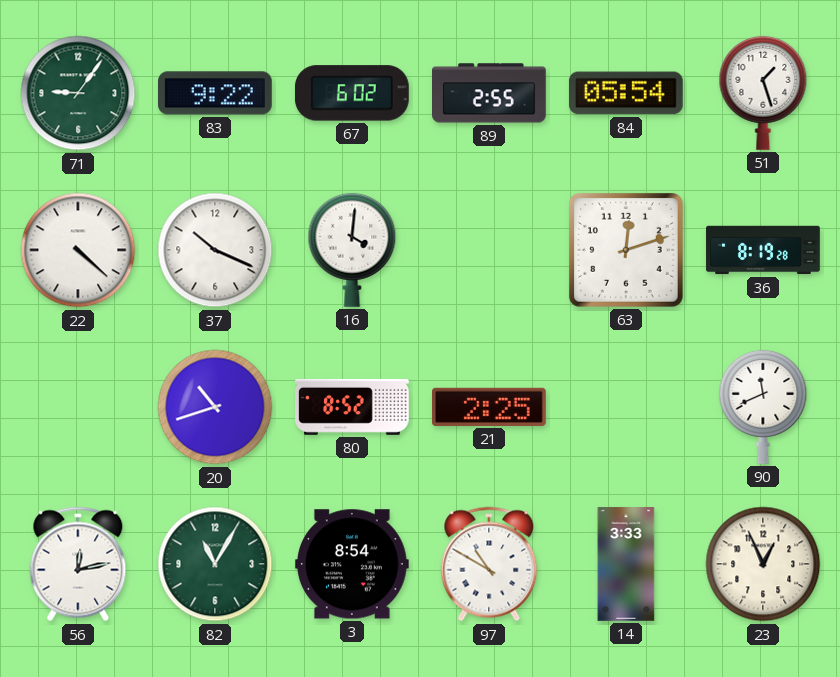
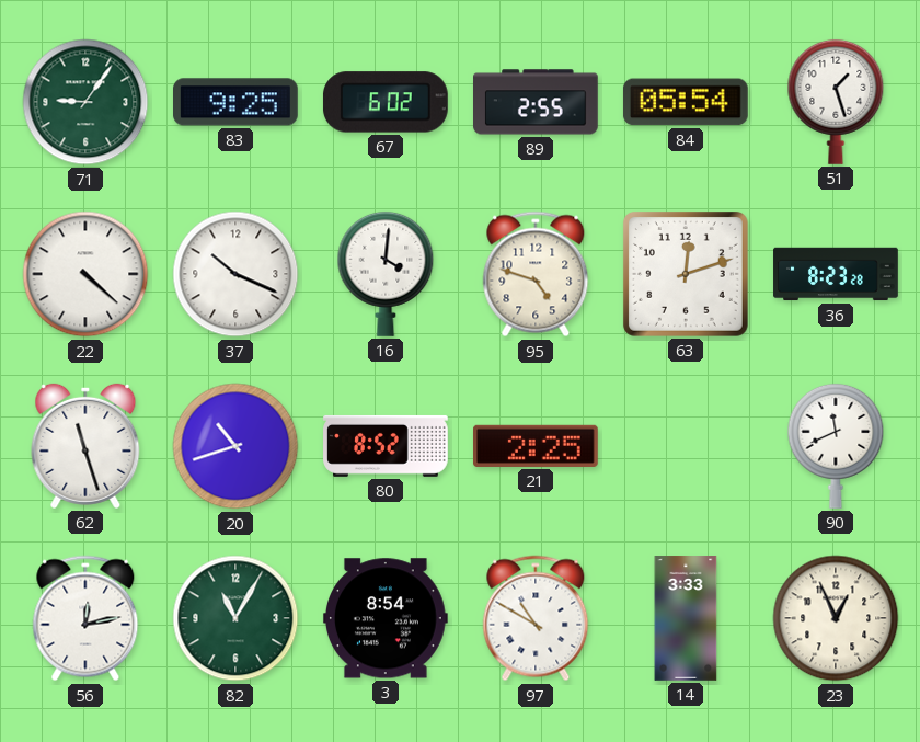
83: 9:22 -> 9:25
95: none -> 4:48
36: 8:19 -> 8:23
62: none -> 11:27
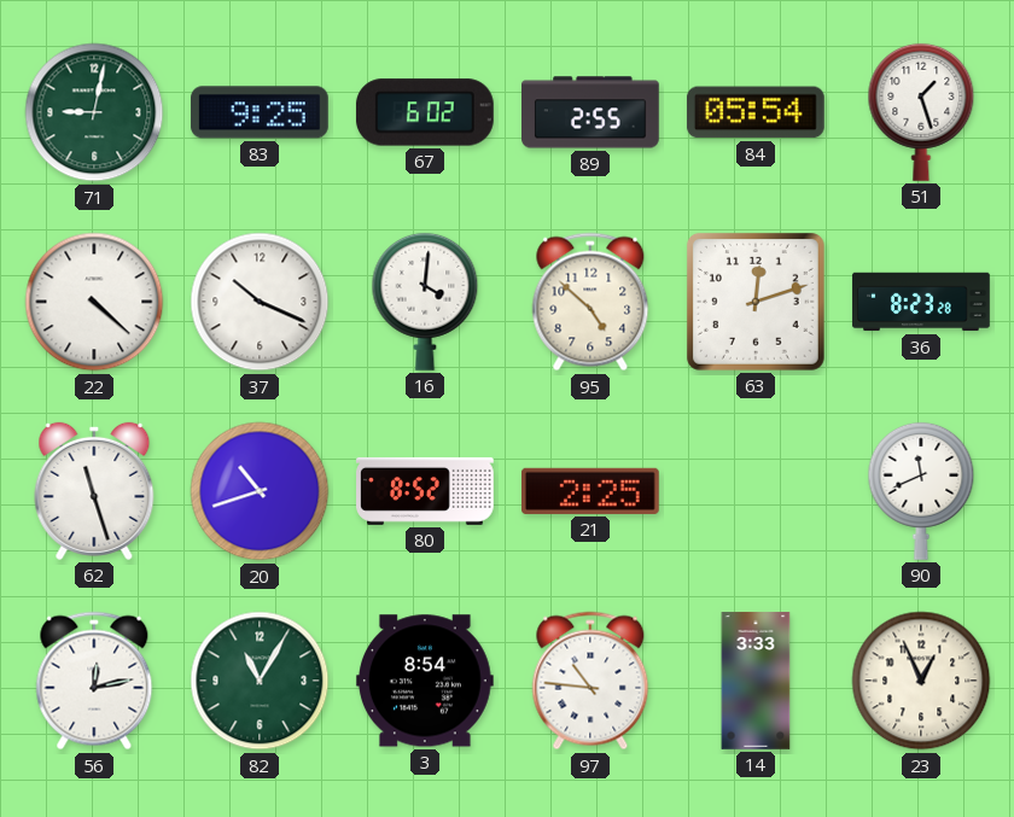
71: 9:06 -> 9:02
95: 4:48 -> 4:52
97: 10:50 -> 10:46
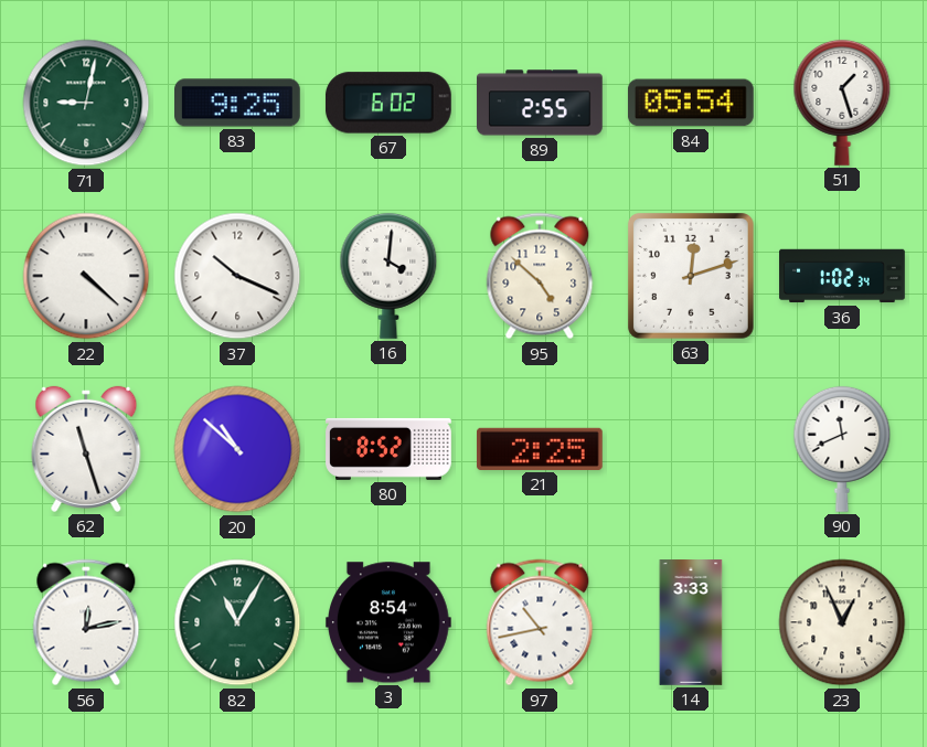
36: 8:23 -> 1:02
20: 10:42 -> 10:52
97: 10:46 -> 10:43
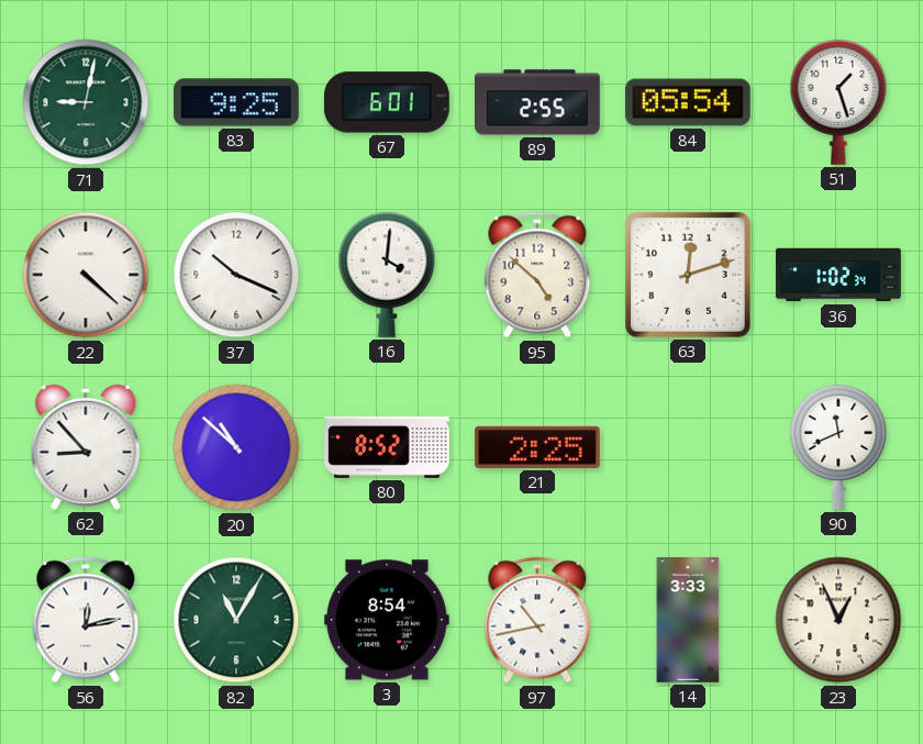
67: 6:02 -> 6:01
62: 11:27 -> 8:53
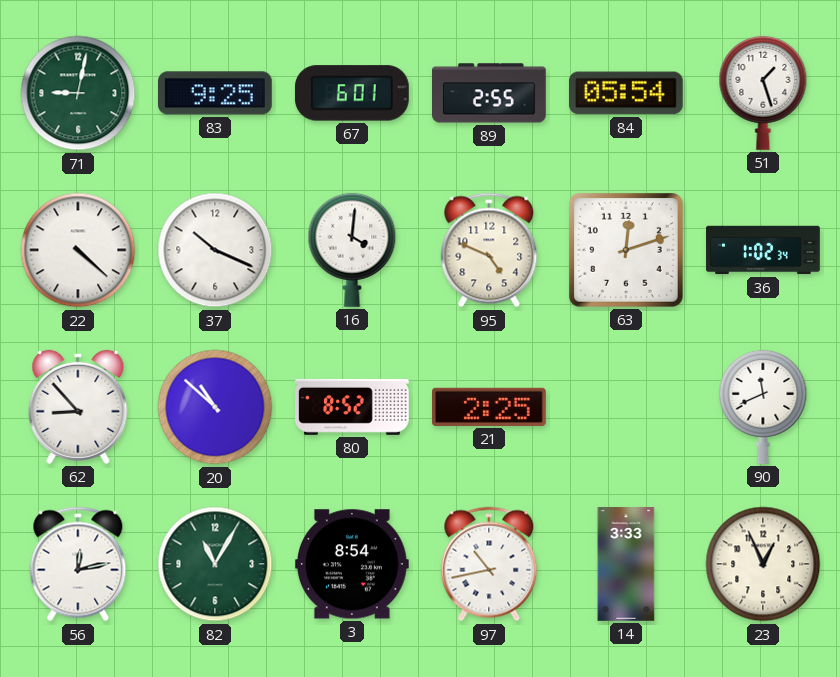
95: 4:52 -> 4:49
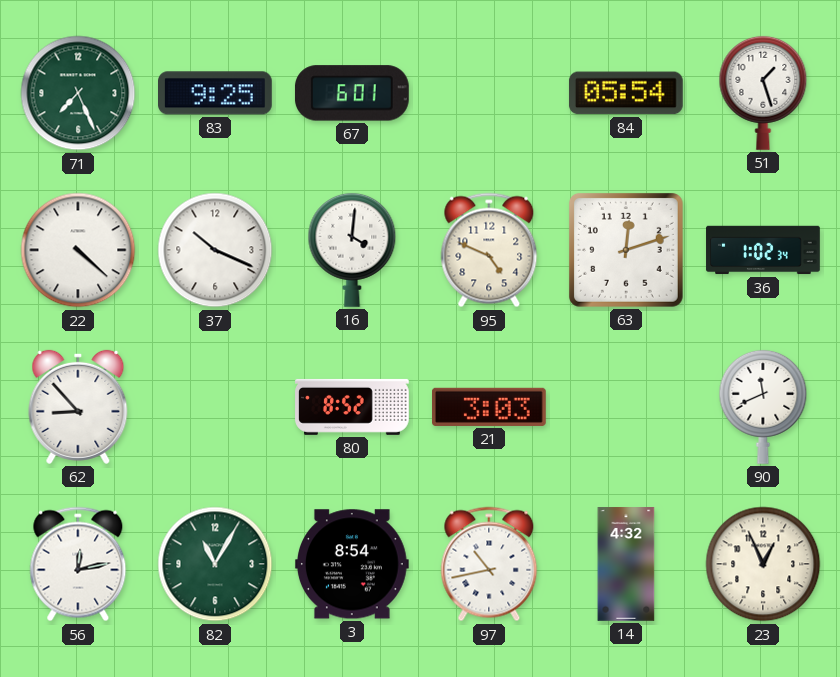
71: 9:02 -> 7:26
89: 2:55 -> none
20: 10:52 -> none
21: 2:25 -> 3:03
14: 3:33 -> 4:32
